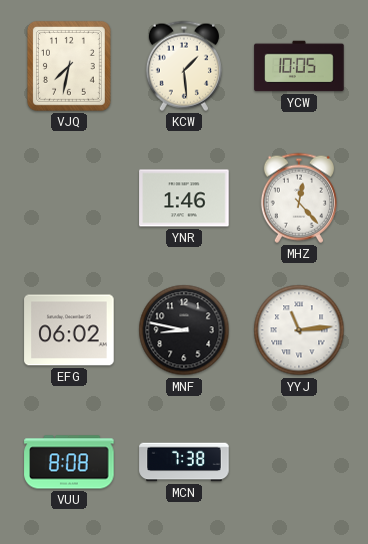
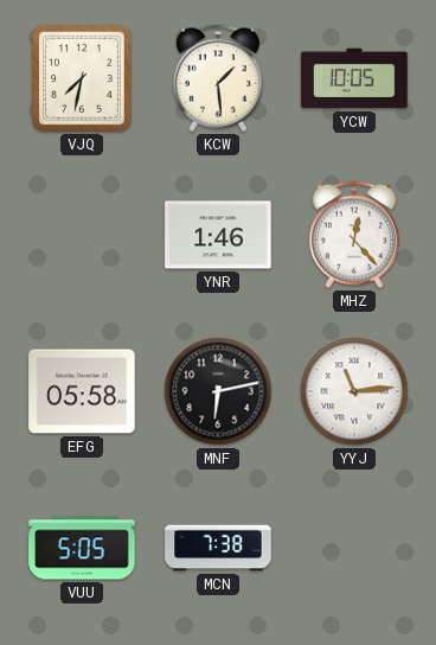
EFG: 06:02 -> 05:58
MNF: 8:47 -> 6:13
VUU: 8:08 -> 5:05
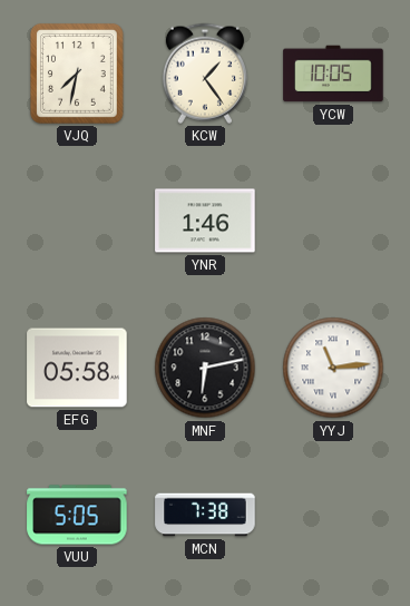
KCW: 1:29 -> 1:24
MHZ: 12:23 -> none
